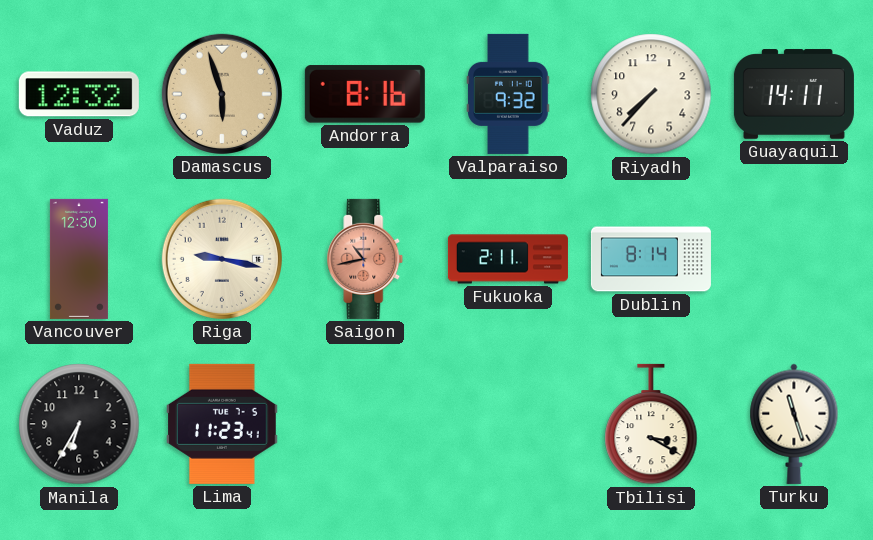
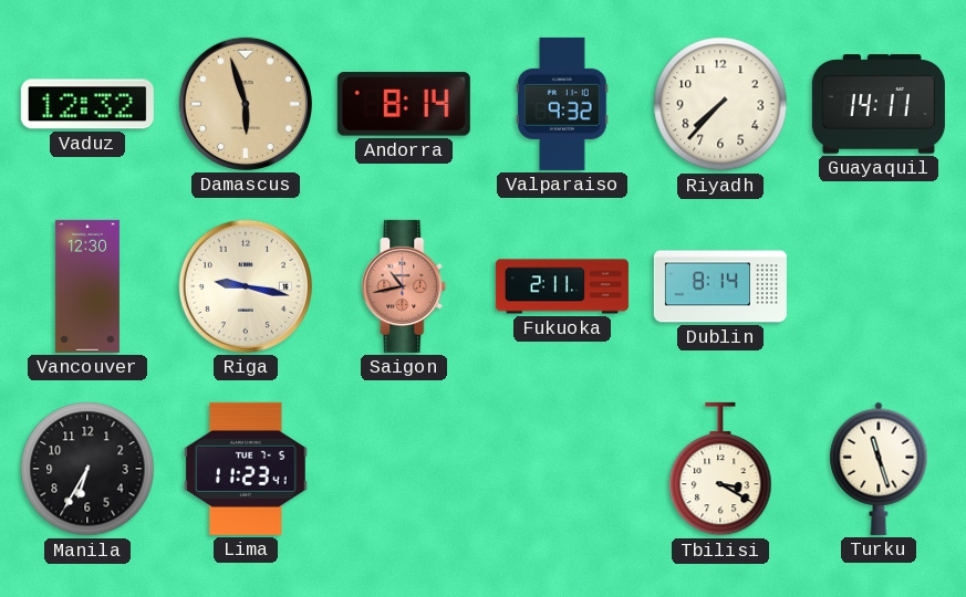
Andorra: 8:16 -> 8:14
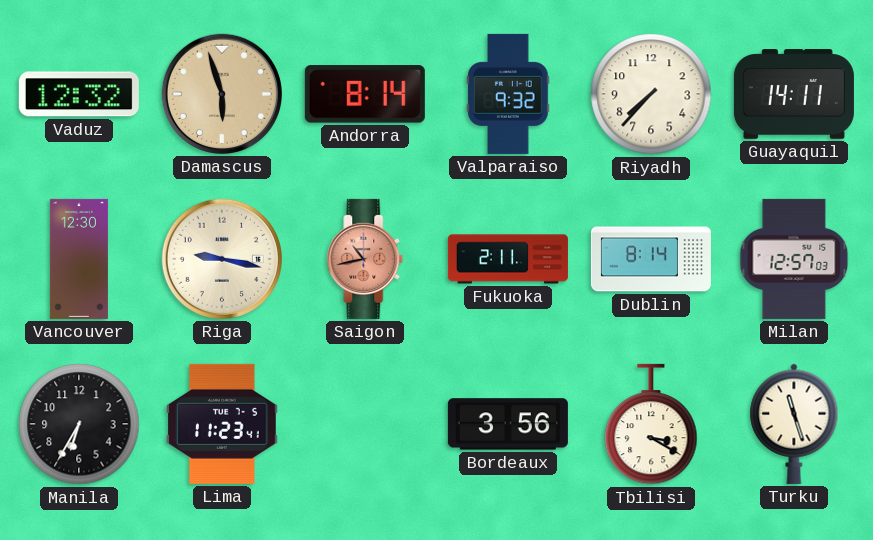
Milan: none -> 12:57
Bordeaux: none -> 3:56
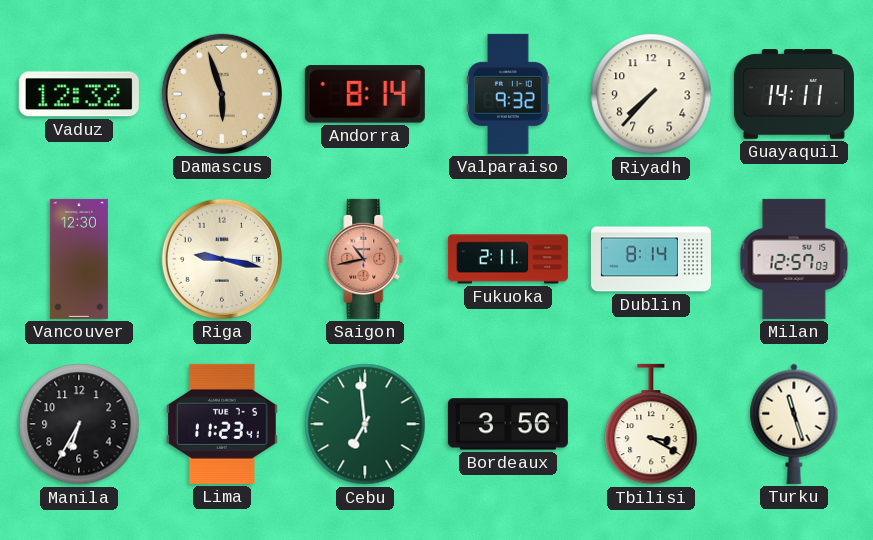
Cebu: none -> 6:59
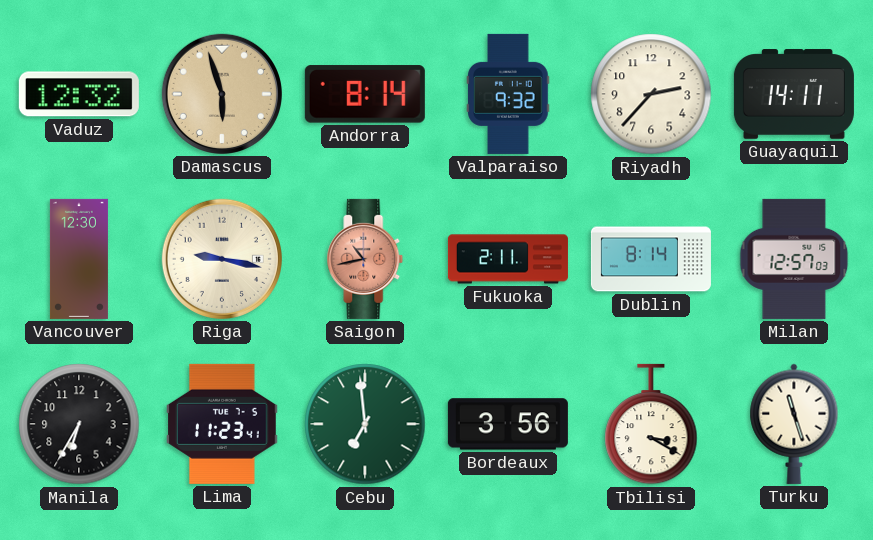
Riyadh: 7:37 -> 2:37
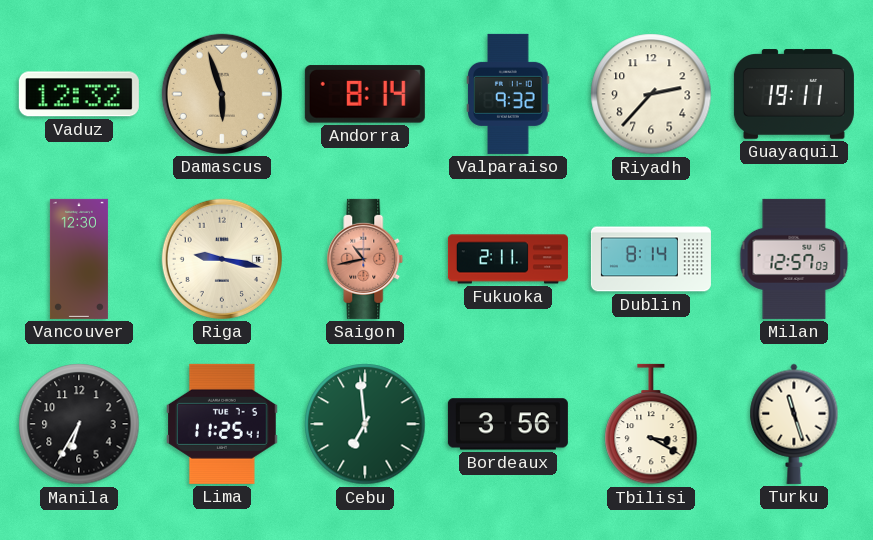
Guayaquil: 14:11 -> 19:11
Lima: 11:23 -> 11:25
